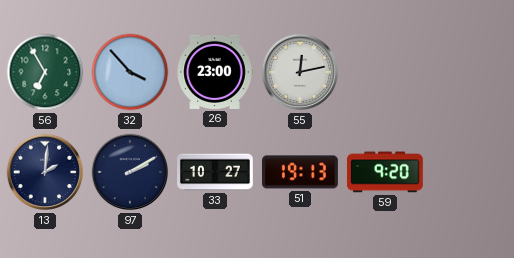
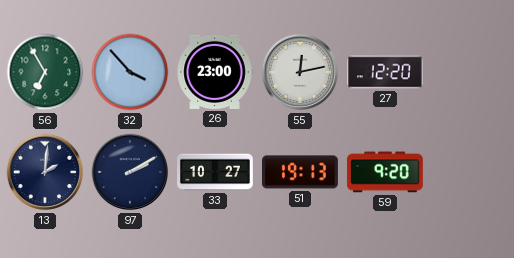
27: none -> 12:20
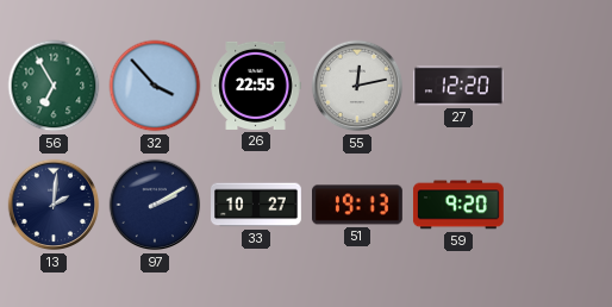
26: 23:00 -> 22:55
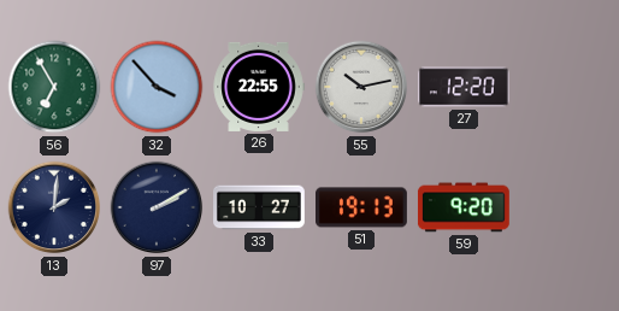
55: 12:13 -> 10:13
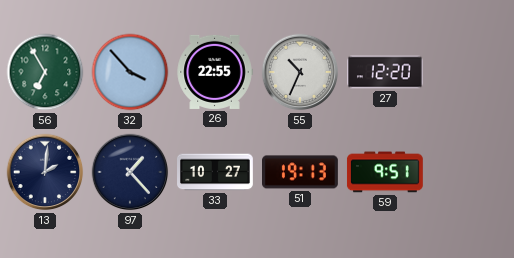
55: 10:13 -> 10:34
97: 2:10 -> 1:23
59: 9:20 -> 9:51
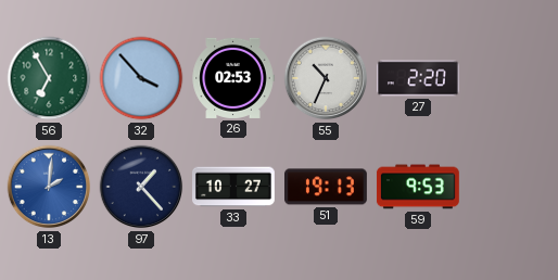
26: 22:55 -> 02:53
27: 12:20 -> 2:20
13 dial: navy -> blue
59: 9:51 -> 9:53
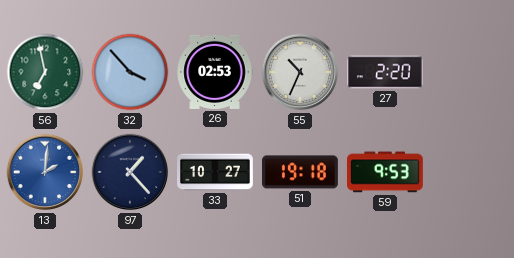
56: 6:55 -> 6:58
51: 19:13 -> 19:18
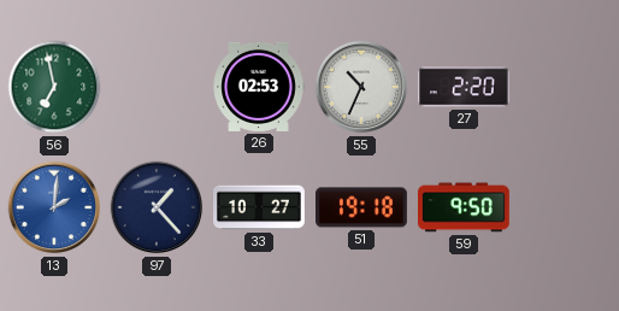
32: 3:53 -> none
59: 9:53 -> 9:50
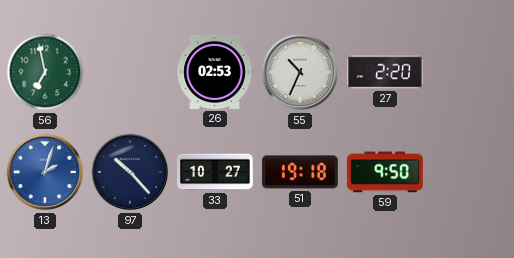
13: 2:01 -> 2:03
97: 1:23 -> 10:23
